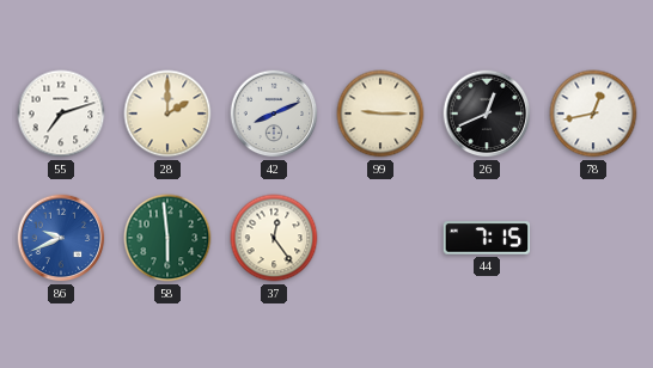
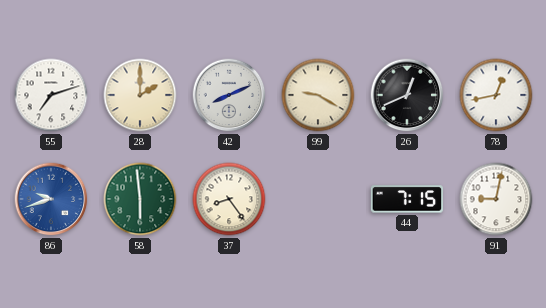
99: 9:15 -> 9:20
86: 9:41 -> 9:42
37: 12:24 -> 8:24
91: none -> 9:02
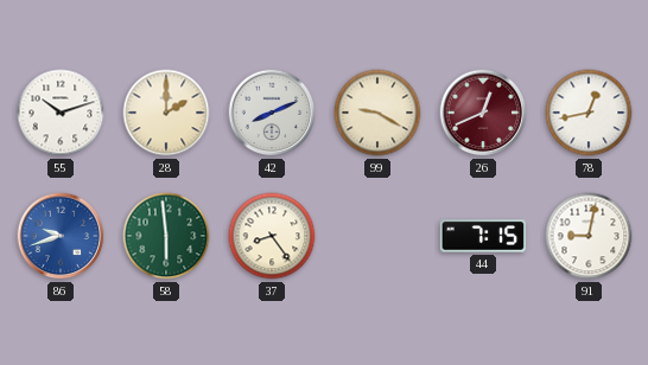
55: 7:12 -> 10:12
26 dial: black -> burgundy
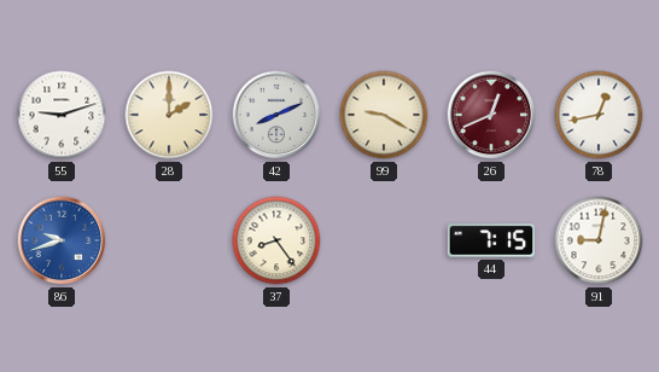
55: 10:12 -> 9:12
58: 5:59 -> none
